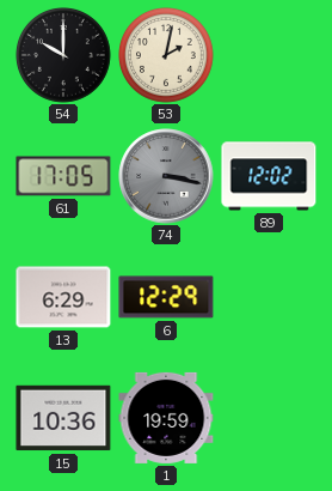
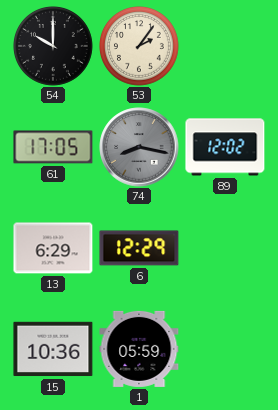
53: 2:02 -> 2:06
74: 3:17 -> 8:17
1: 19:59 -> 05:59
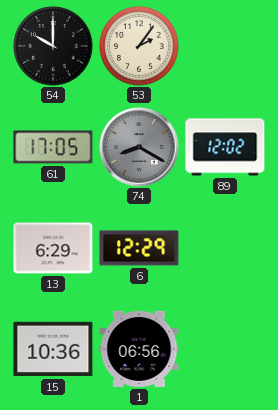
74: 8:17 -> 8:20
1: 05:59 -> 06:56
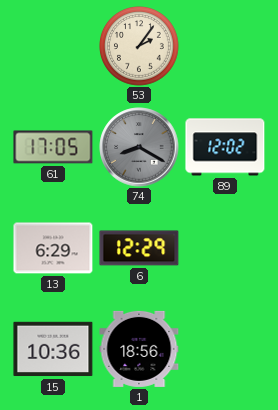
54: 10:00 -> none
1: 06:56 -> 18:56
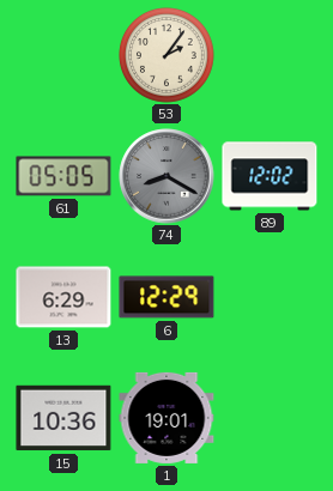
61: 17:05 -> 05:05
1: 18:56 -> 19:01
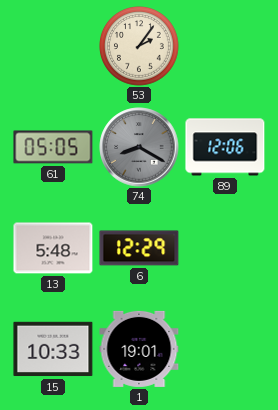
89: 12:02 -> 12:06
13: 6:29 -> 5:48
15: 10:36 -> 10:33
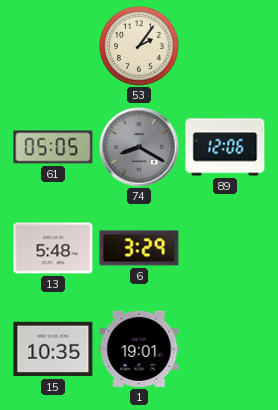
6: 12:29 -> 3:29
15: 10:33 -> 10:35
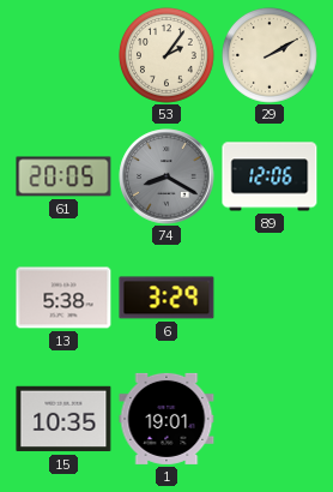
29: none -> 2:10
61: 05:05 -> 20:05
13: 5:48 -> 5:38
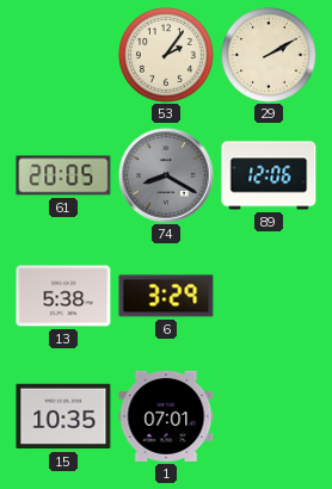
1: 19:01 -> 07:01
